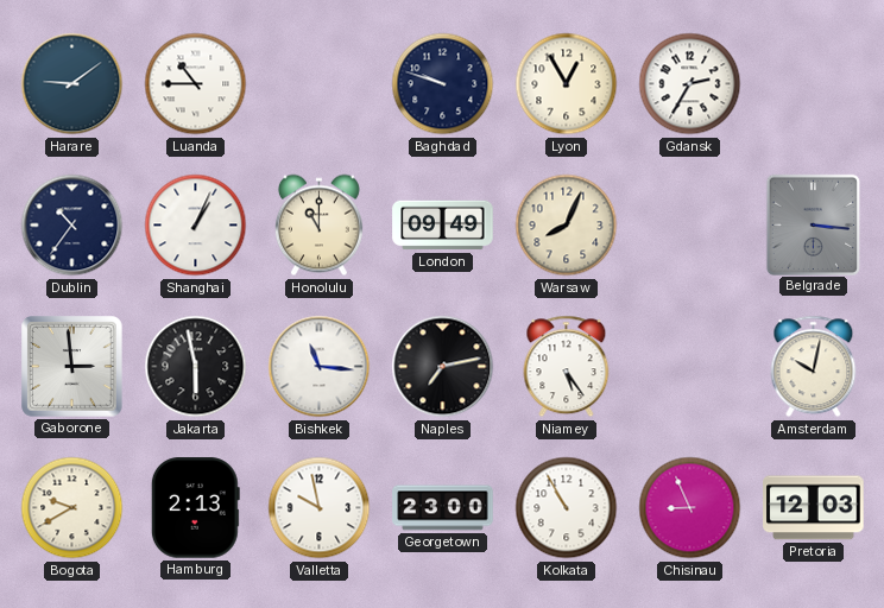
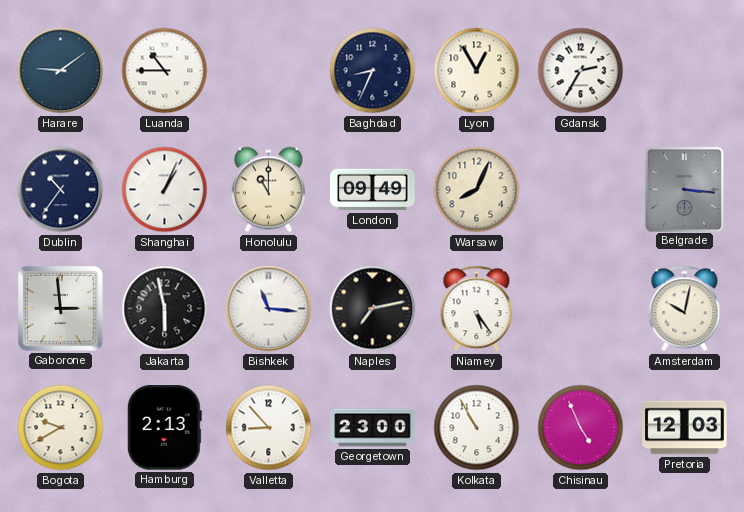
Baghdad: 9:48 -> 8:34
Valletta: 9:58 -> 8:53
Chisinau: 8:56 -> 4:56
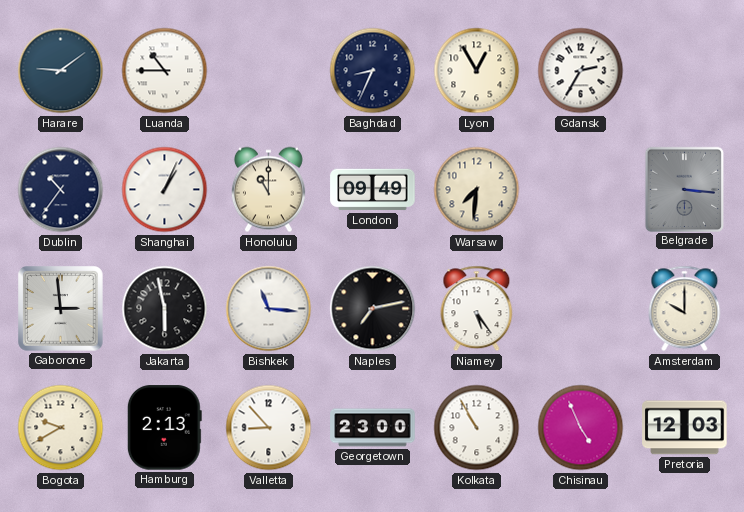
Warsaw: 8:04 -> 7:31
Amsterdam: 10:02 -> 10:00
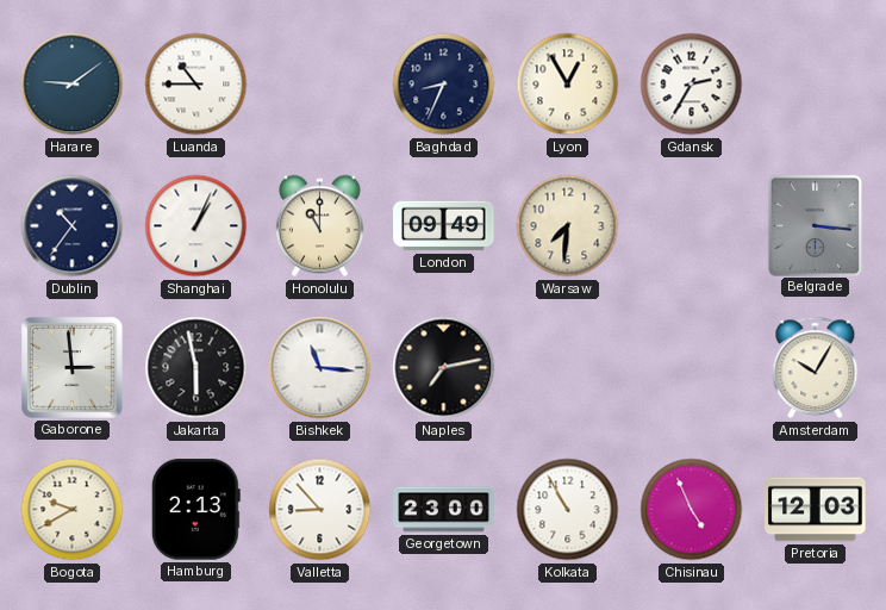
Niamey: 5:24 -> none
Amsterdam: 10:00 -> 10:05
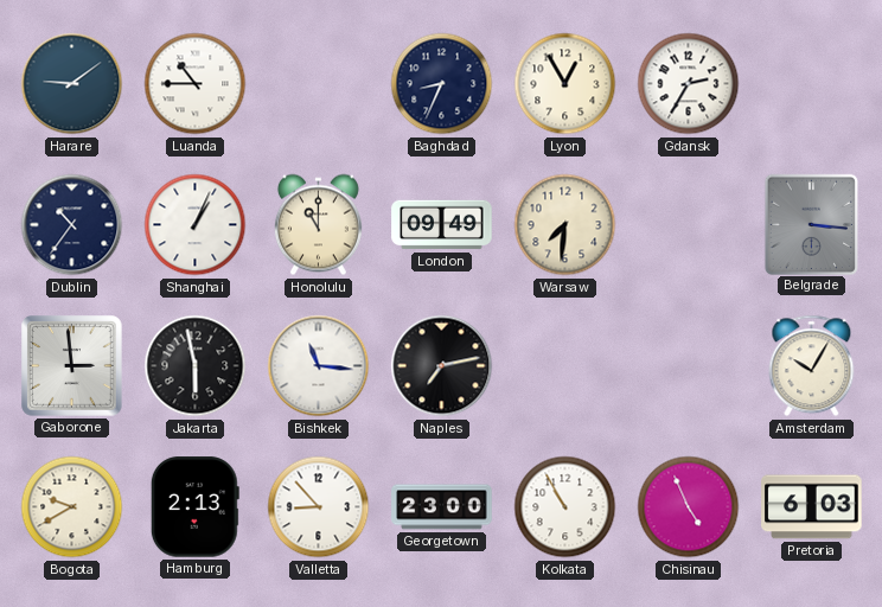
Pretoria: 12:03 -> 6:03
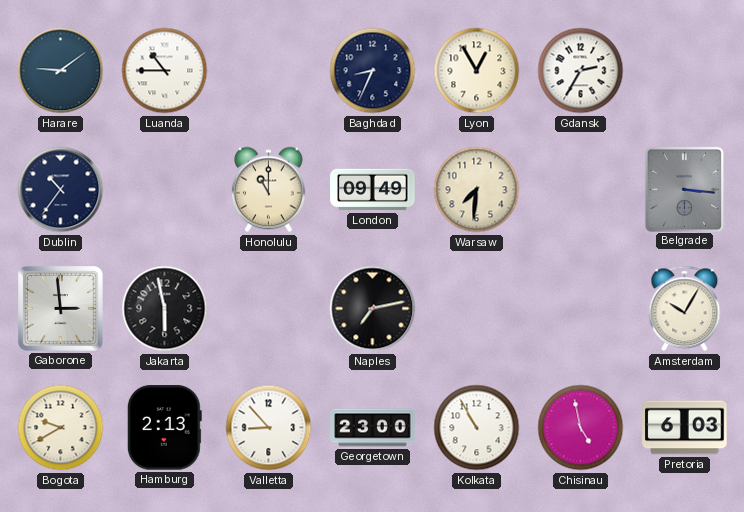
Shanghai: 1:04 -> none
Bishkek: 11:16 -> none
Chisinau: 4:56 -> 4:58
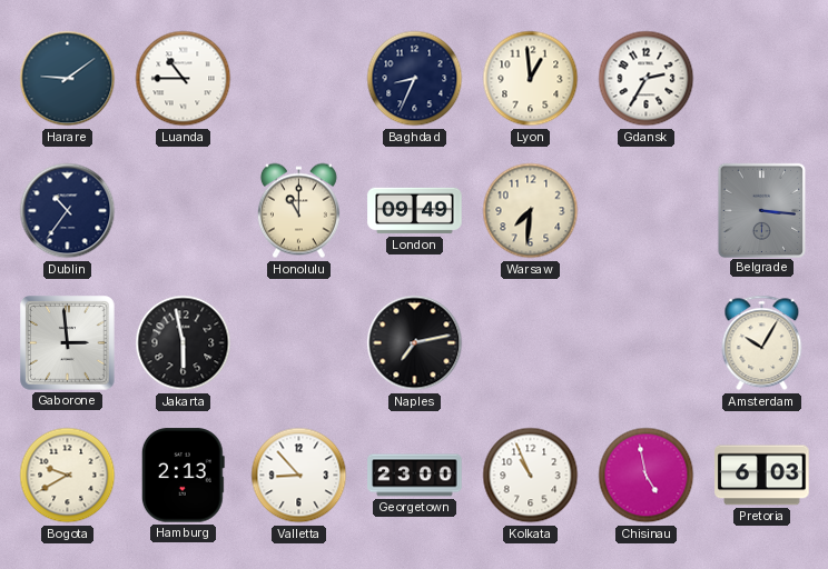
Lyon: 12:55 -> 12:59
Kolkata: 10:55 -> 10:56
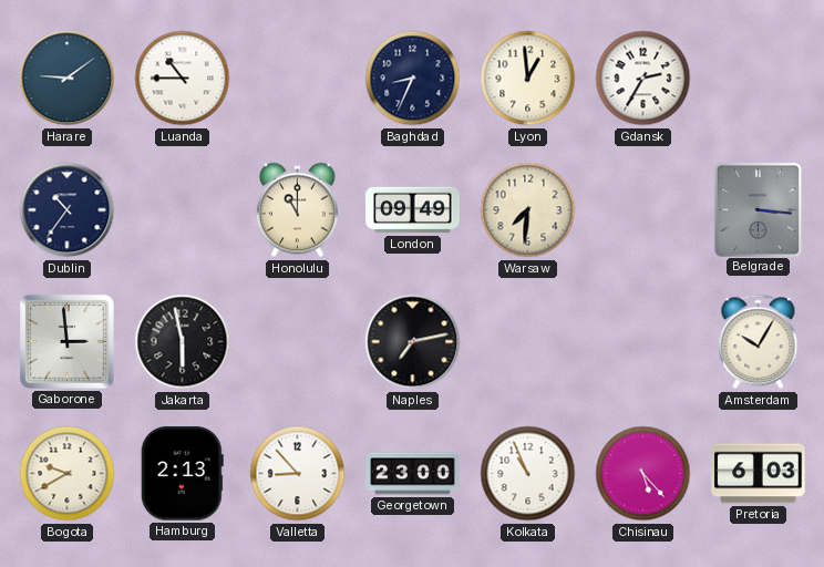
Chisinau: 4:58 -> 5:23
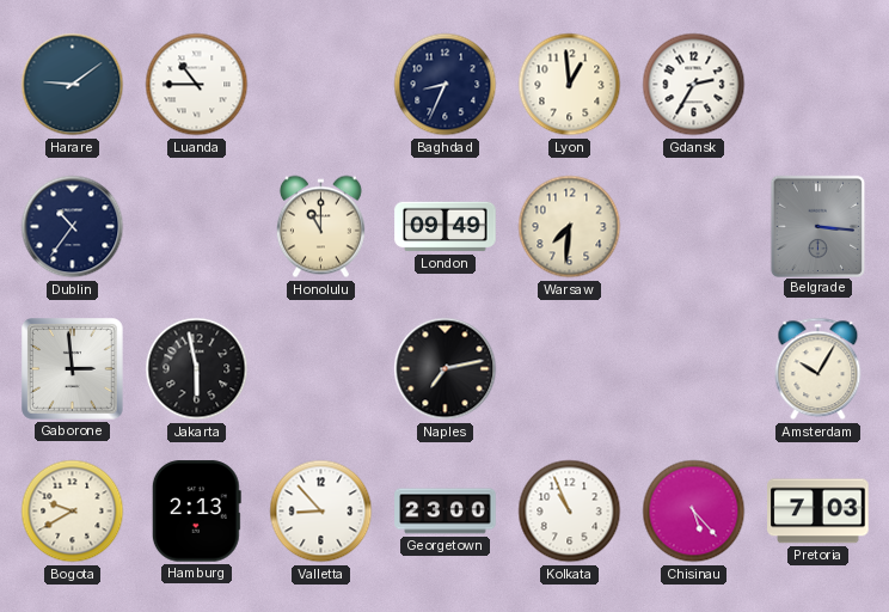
Pretoria: 6:03 -> 7:03
